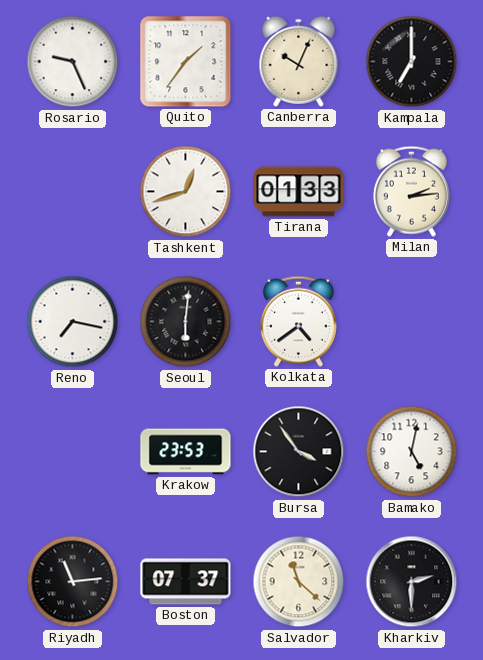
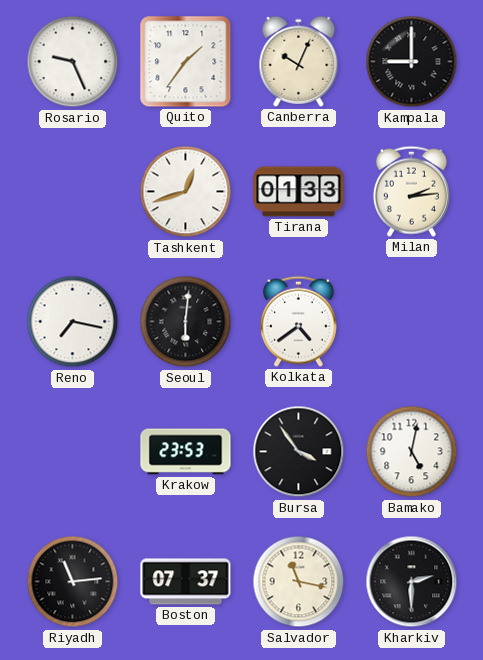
Kampala: 7:00 -> 9:00
Salvador: 11:22 -> 11:17
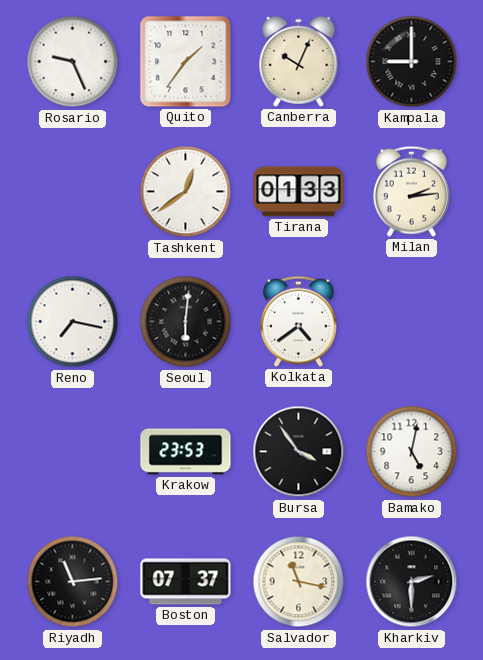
Tashkent: 12:42 -> 12:39
